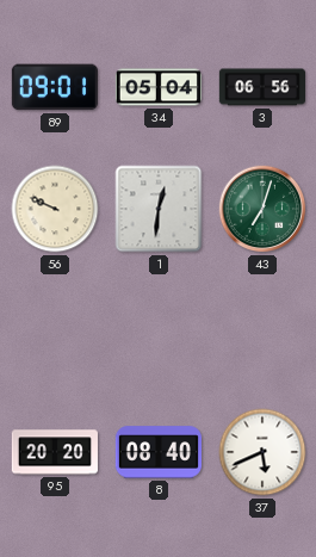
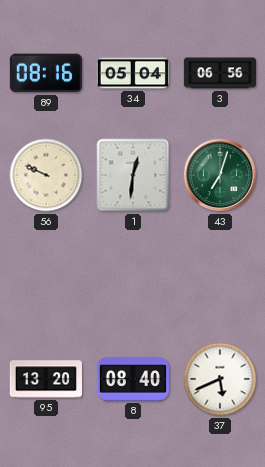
89: 09:01 -> 08:16
95: 20:20 -> 13:20
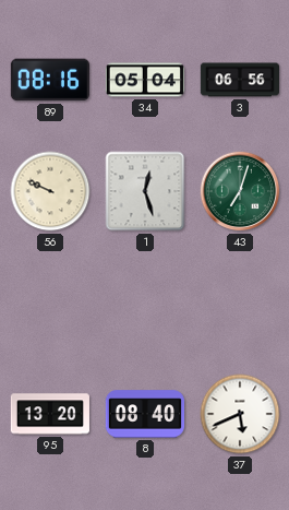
1: 12:31 -> 12:27
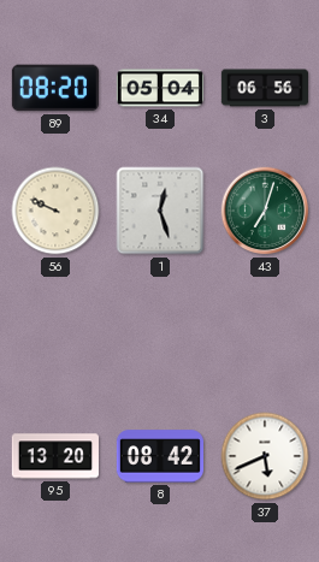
89: 08:16 -> 08:20
8: 08:40 -> 08:42
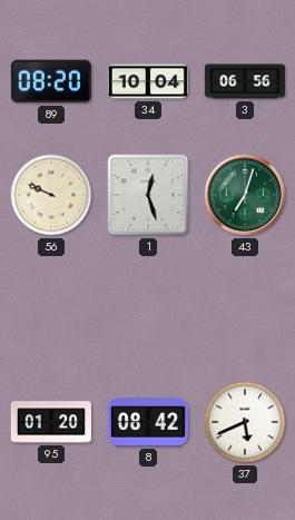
34: 05:04 -> 10:04
95: 13:20 -> 01:20
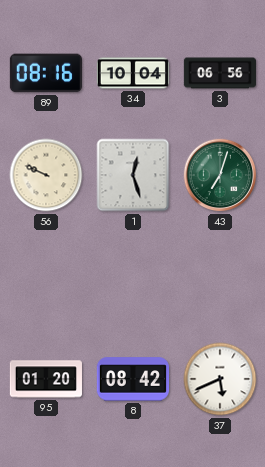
89: 08:20 -> 08:16
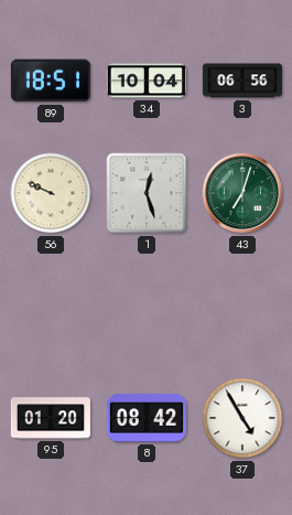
89: 08:16 -> 18:51
37: 5:41 -> 4:55
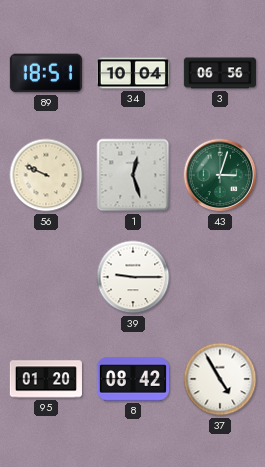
43: 7:03 -> 3:03
39: none -> 9:15
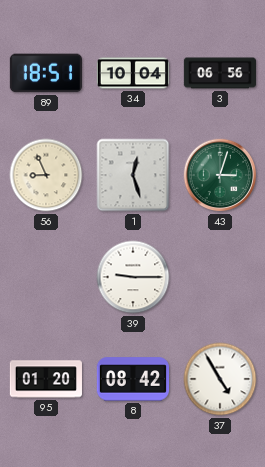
56: 9:49 -> 8:56
